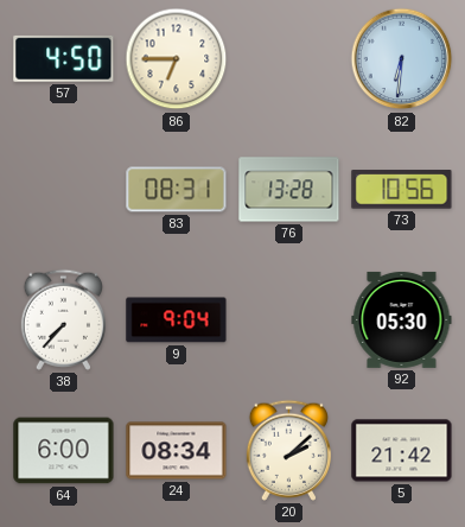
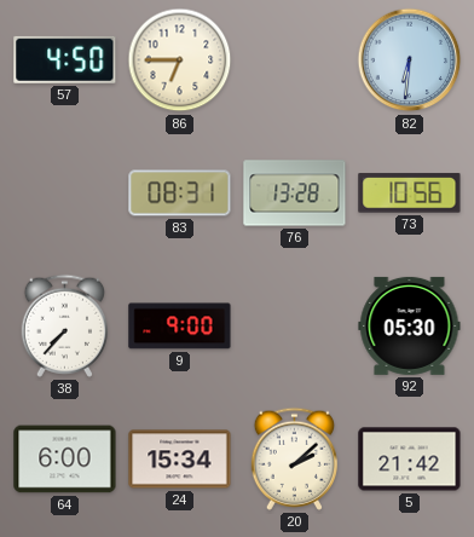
9: 9:04 -> 9:00
24: 08:34 -> 15:34
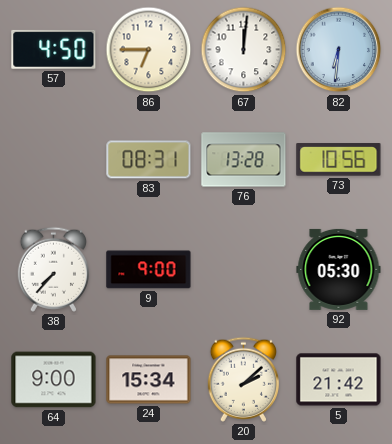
67: none -> 12:01
64: 6:00 -> 9:00
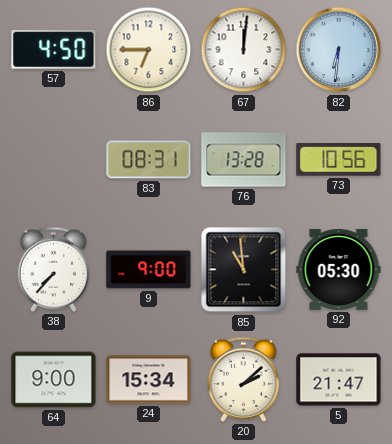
85: none -> 10:59
5: 21:42 -> 21:47
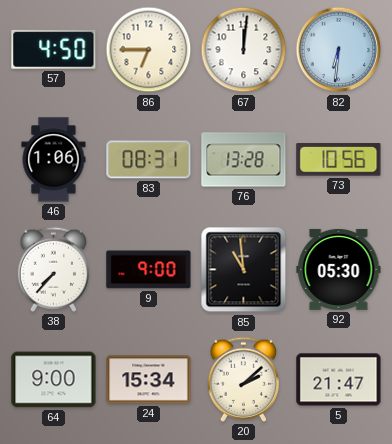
46: none -> 1:06
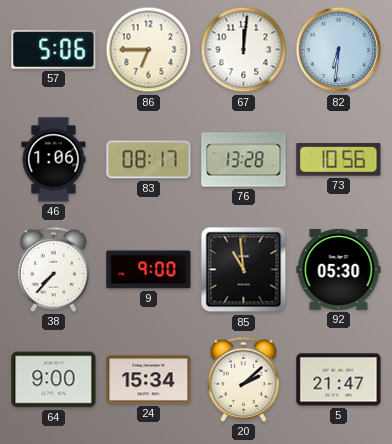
57: 4:50 -> 5:06
83: 08:31 -> 08:17
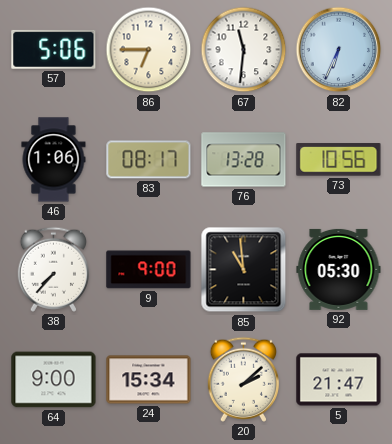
67: 12:01 -> 11:31
82: 6:31 -> 6:34
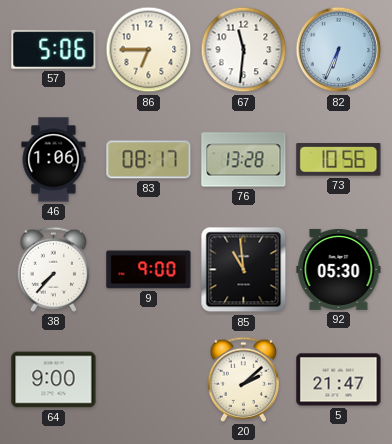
24: 15:34 -> none
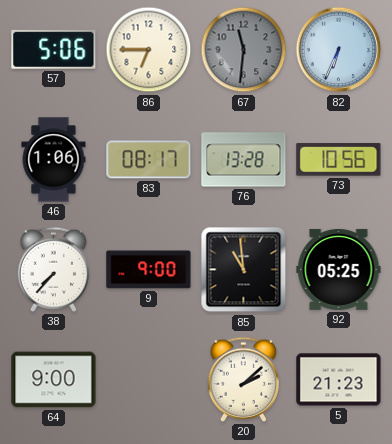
67 dial: white -> grey
92: 05:30 -> 05:25
5: 21:47 -> 21:23
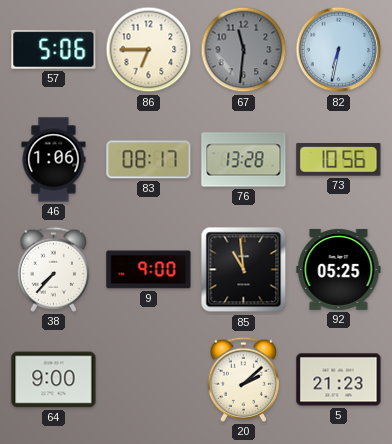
82: 6:34 -> 6:32
